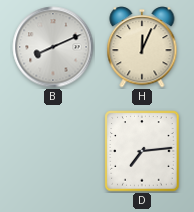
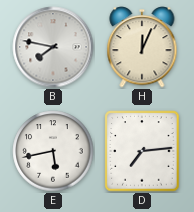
B: 8:11 -> 7:47
E: none -> 5:43
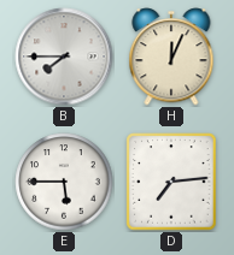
B: 7:47 -> 7:45
E: 5:43 -> 5:45
